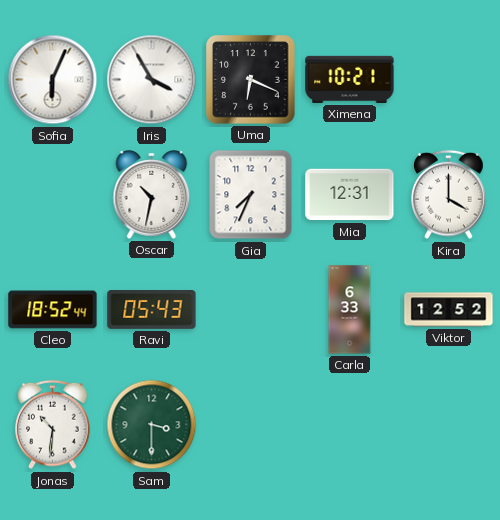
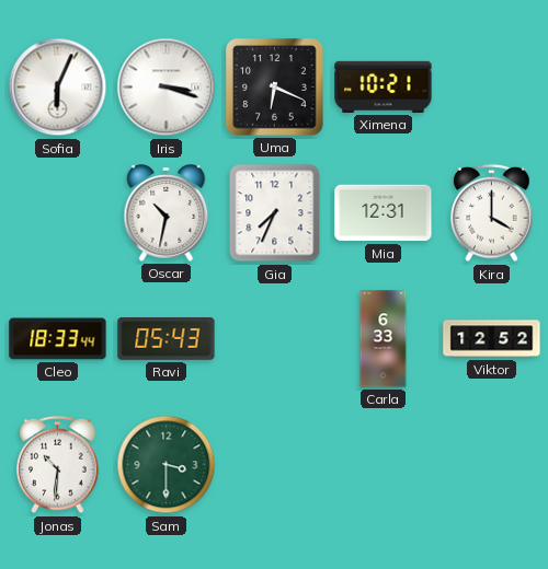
Iris: 3:55 -> 3:18
Cleo: 18:52 -> 18:33
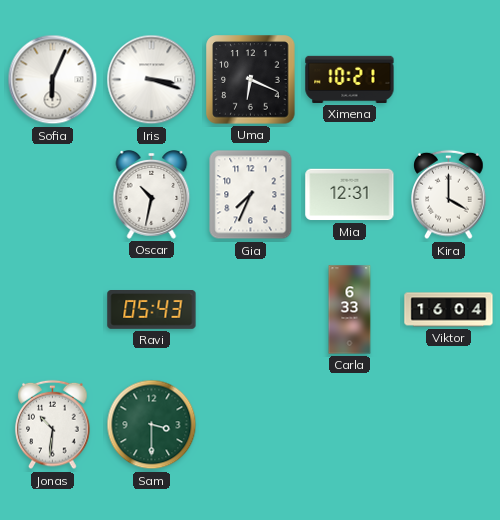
Cleo: 18:33 -> none
Viktor: 12:52 -> 16:04
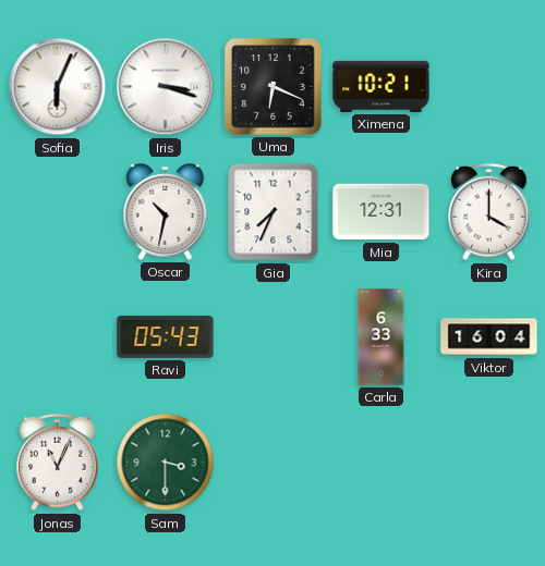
Jonas: 10:31 -> 11:04
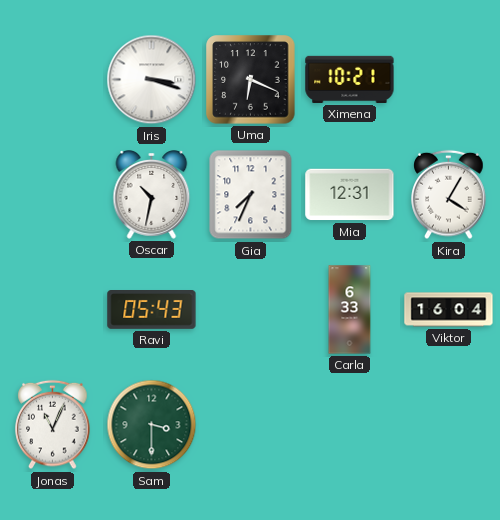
Sofia: 6:04 -> none
Kira: 4:00 -> 4:05
